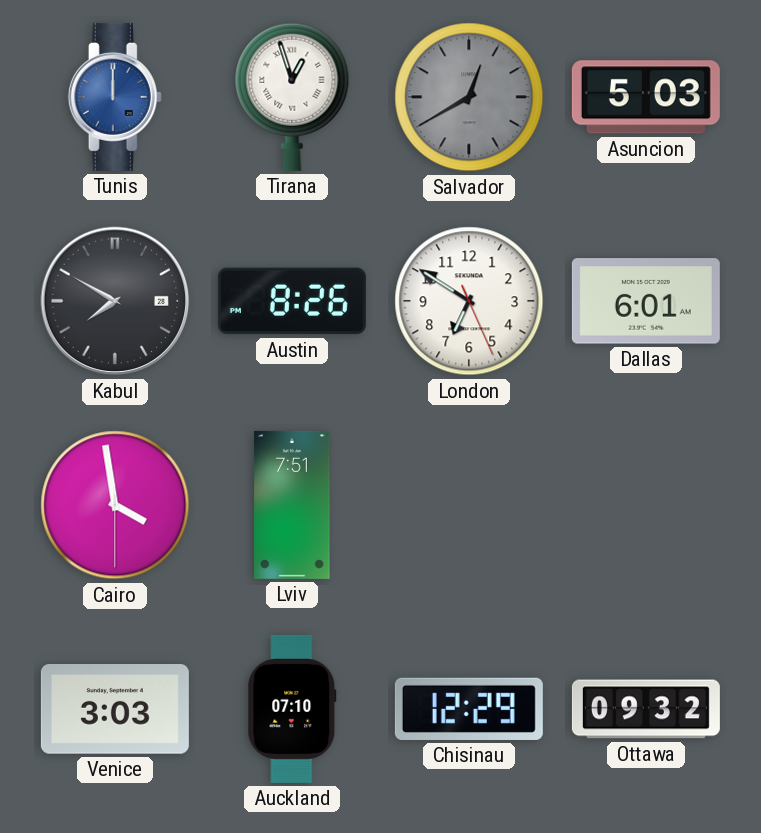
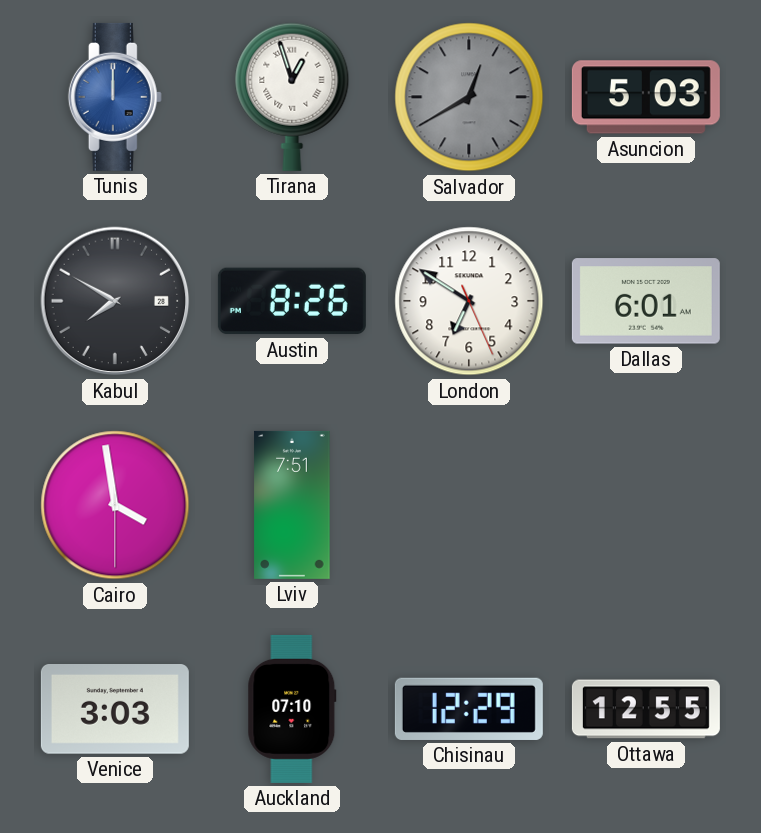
Ottawa: 09:32 -> 12:55
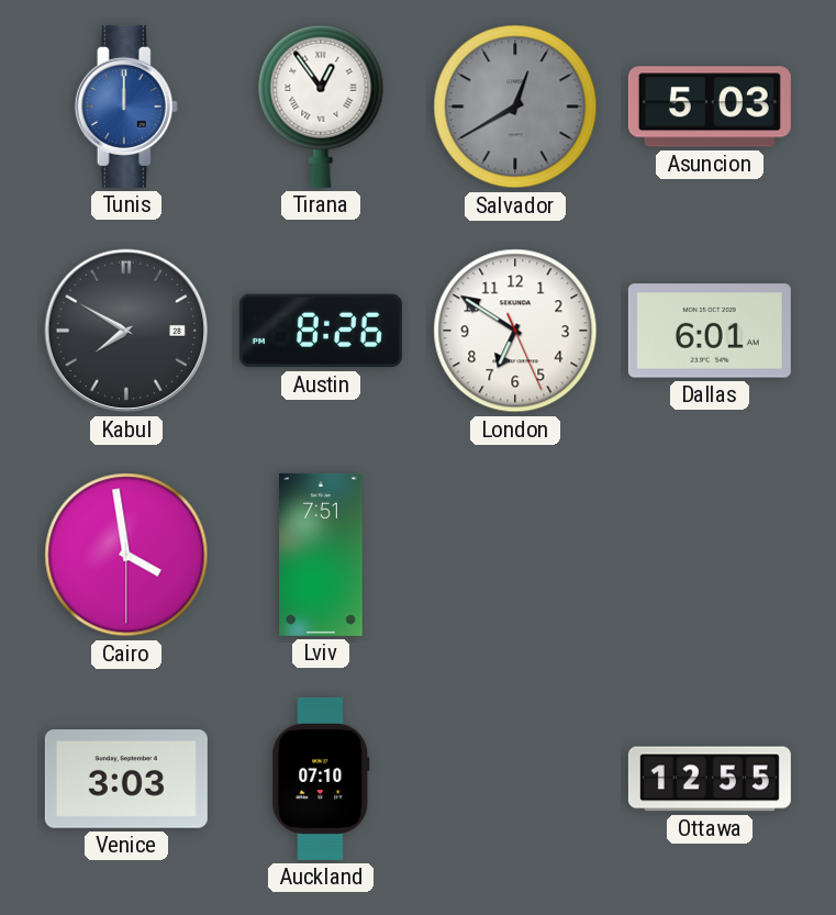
Tirana: 12:57 -> 12:54
Chisinau: 12:29 -> none
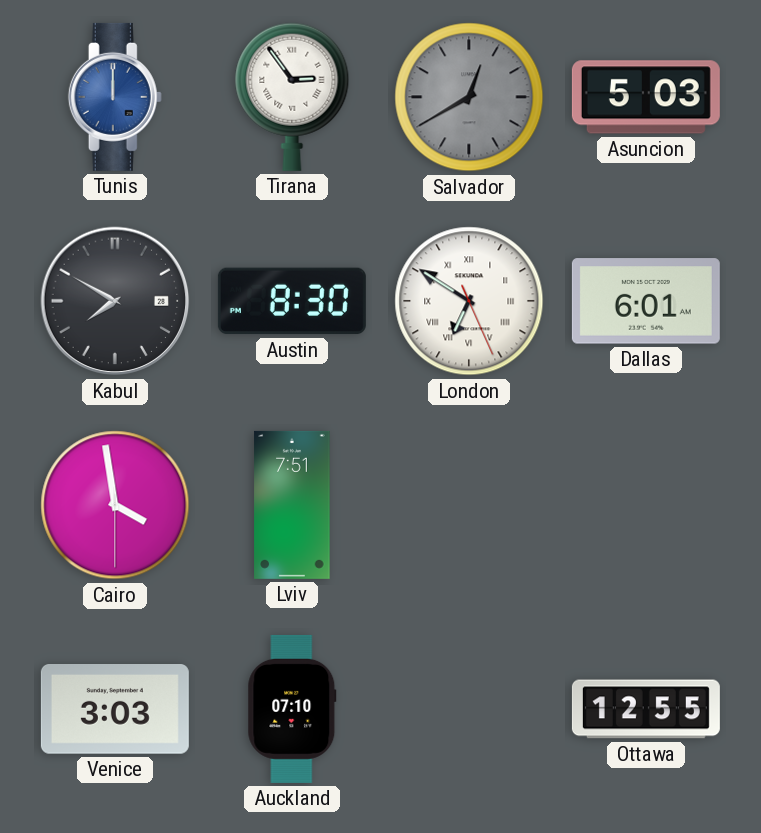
Tirana: 12:54 -> 2:54
Austin: 8:26 -> 8:30
London numerals: Arabic -> Roman
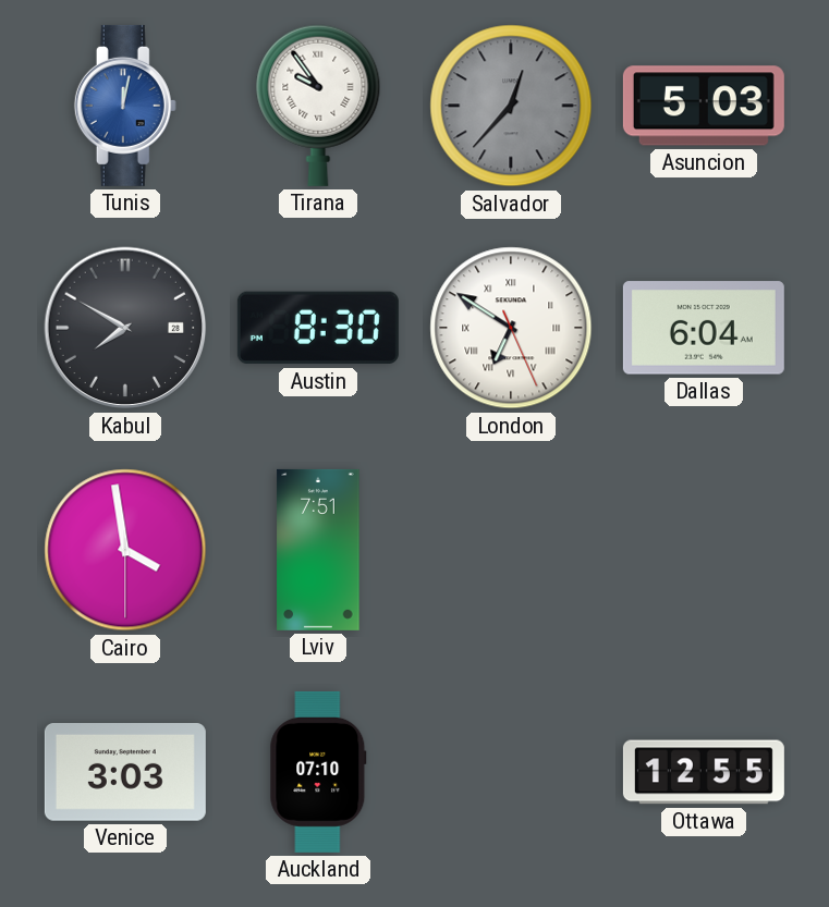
Tunis: 12:00 -> 12:02
Tirana: 2:54 -> 9:54
Salvador: 12:40 -> 12:37
Dallas: 6:01 -> 6:04
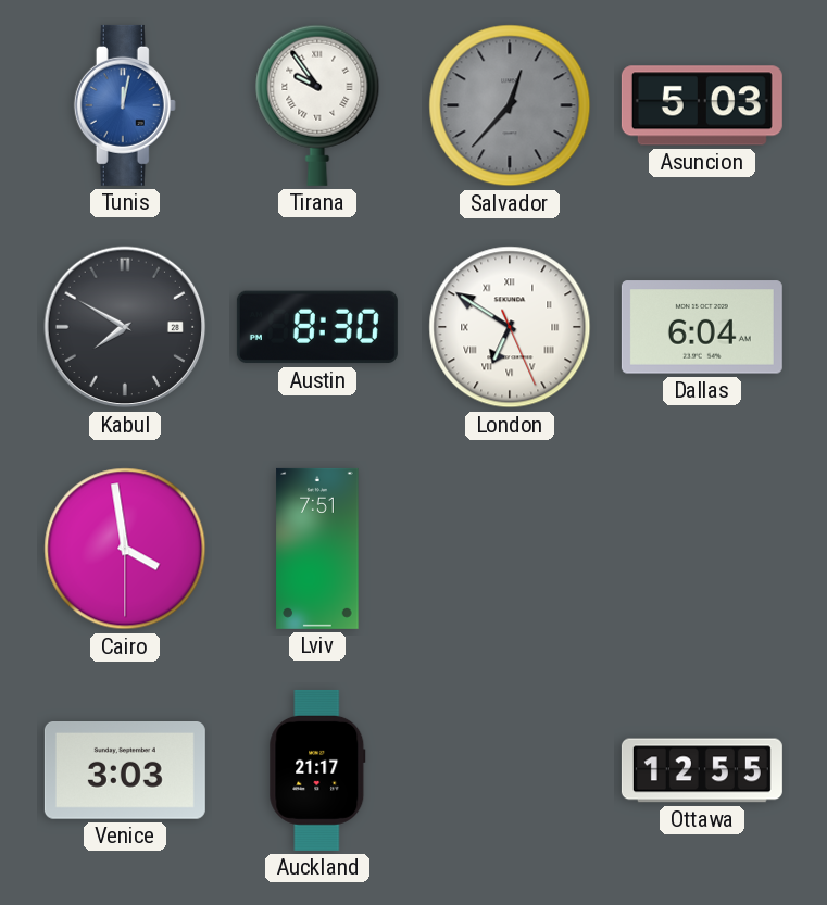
Auckland: 07:10 -> 21:17
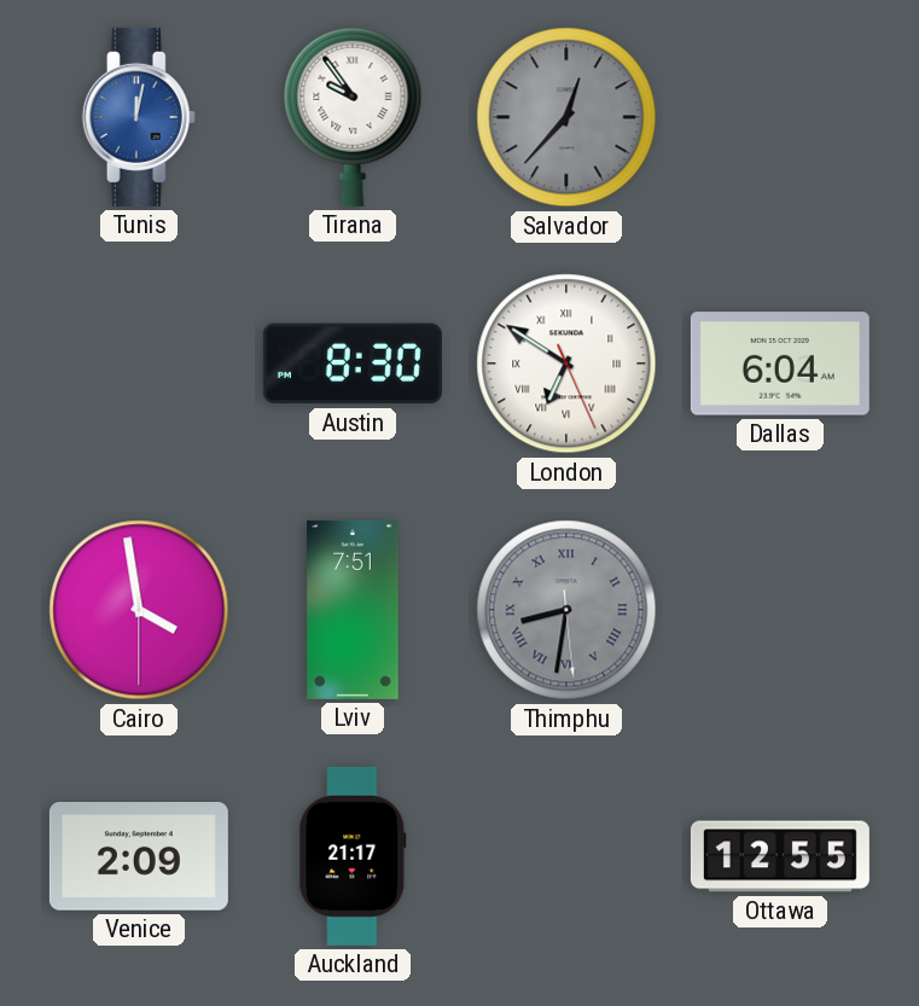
Asuncion: 5:03 -> none
Kabul: 7:50 -> none
Thimphu: none -> 8:31
Venice: 3:03 -> 2:09
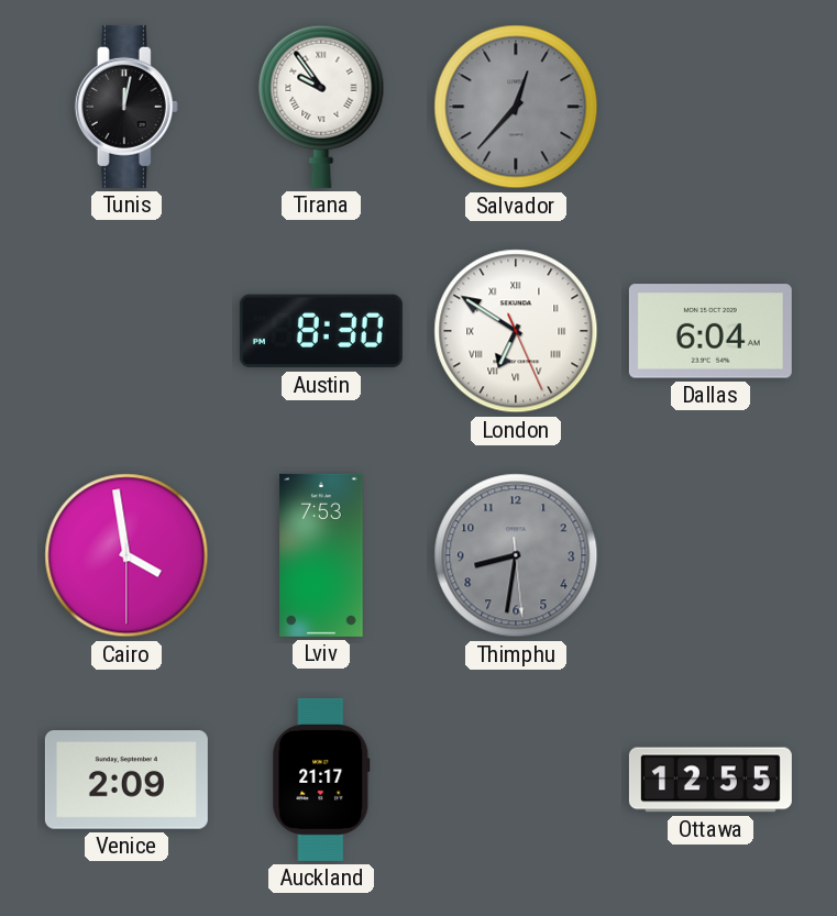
Tunis dial: blue -> black
Lviv: 7:51 -> 7:53
Thimphu numerals: Roman -> Arabic
